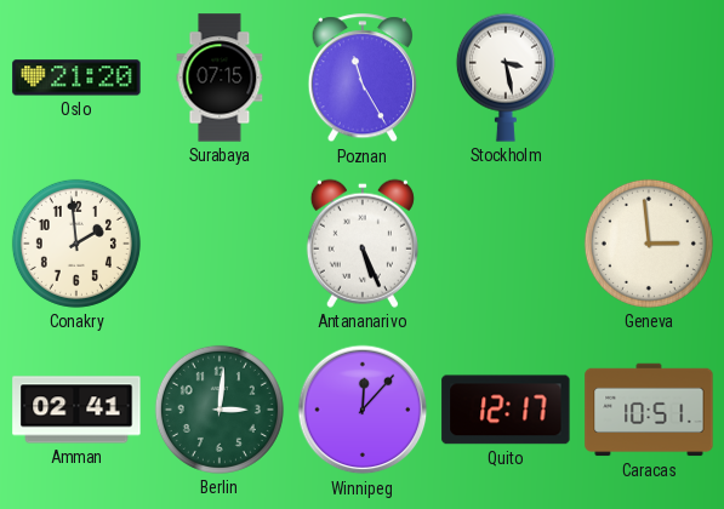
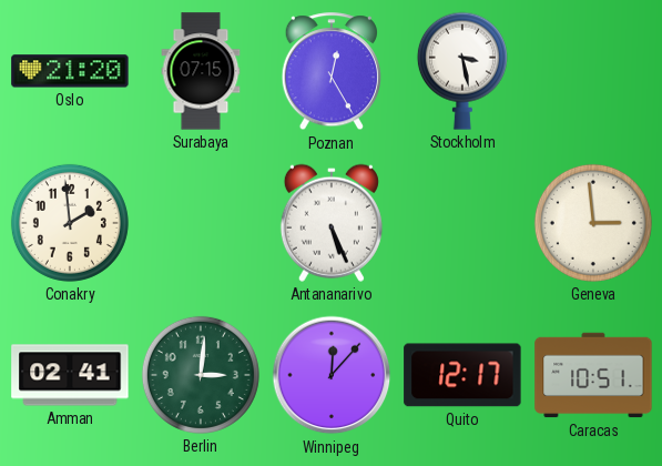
Poznan: 11:25 -> 12:25
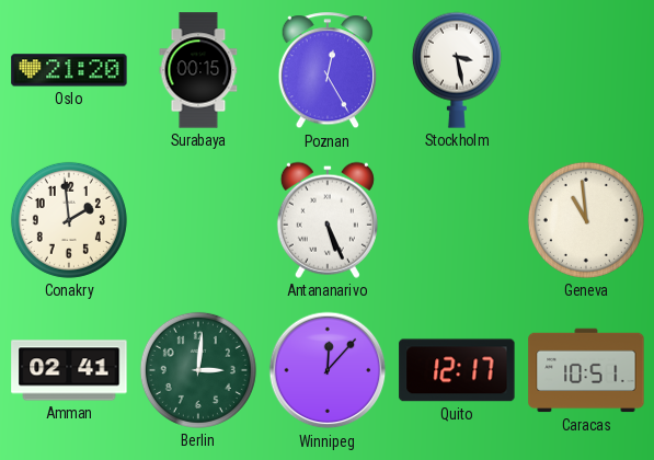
Surabaya: 07:15 -> 00:15
Geneva: 2:59 -> 10:59
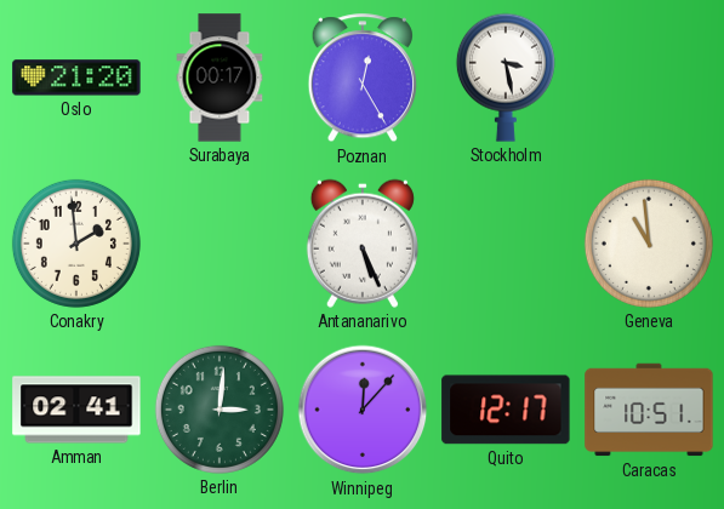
Surabaya: 00:15 -> 00:17
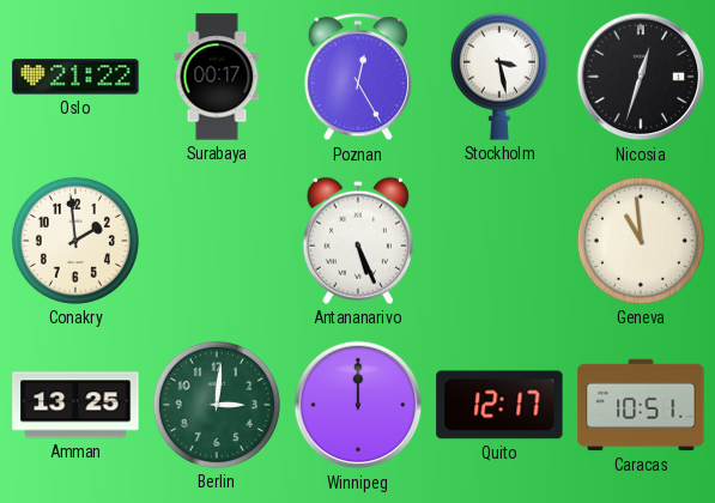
Oslo: 21:20 -> 21:22
Nicosia: none -> 12:33
Amman: 02:41 -> 13:25
Winnipeg: 12:07 -> 12:00
